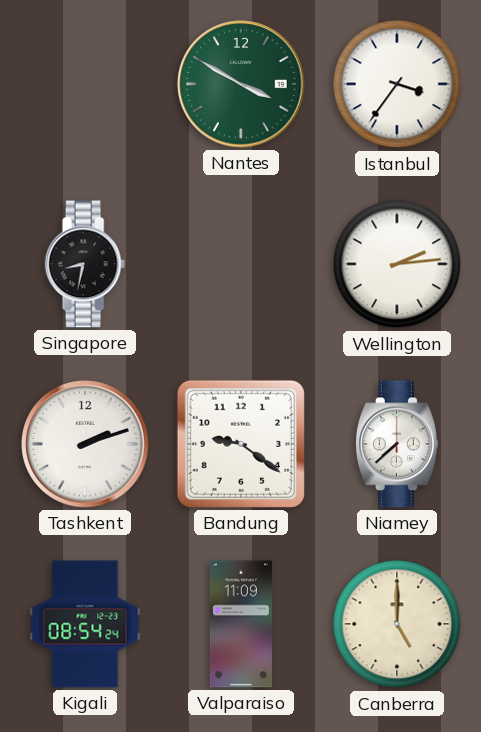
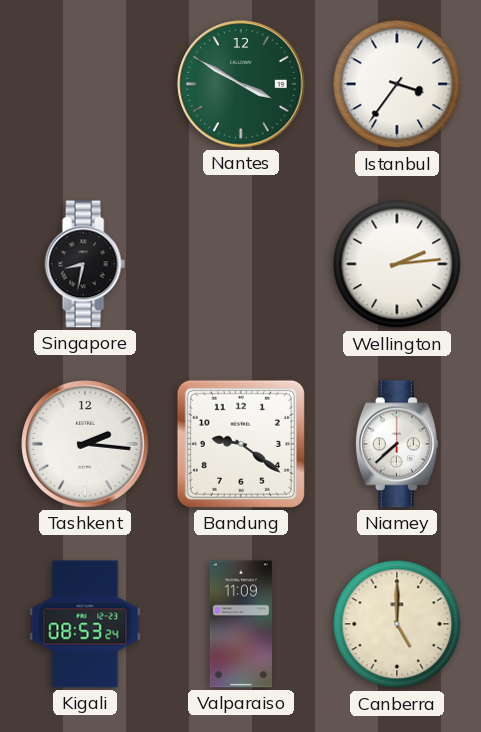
Tashkent: 2:12 -> 2:16
Kigali: 08:54 -> 08:53
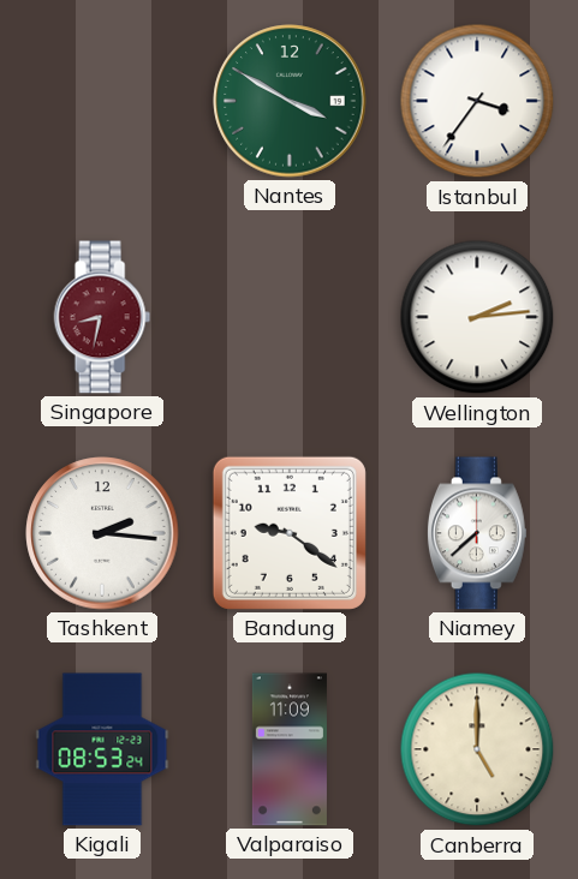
Singapore dial: black -> burgundy
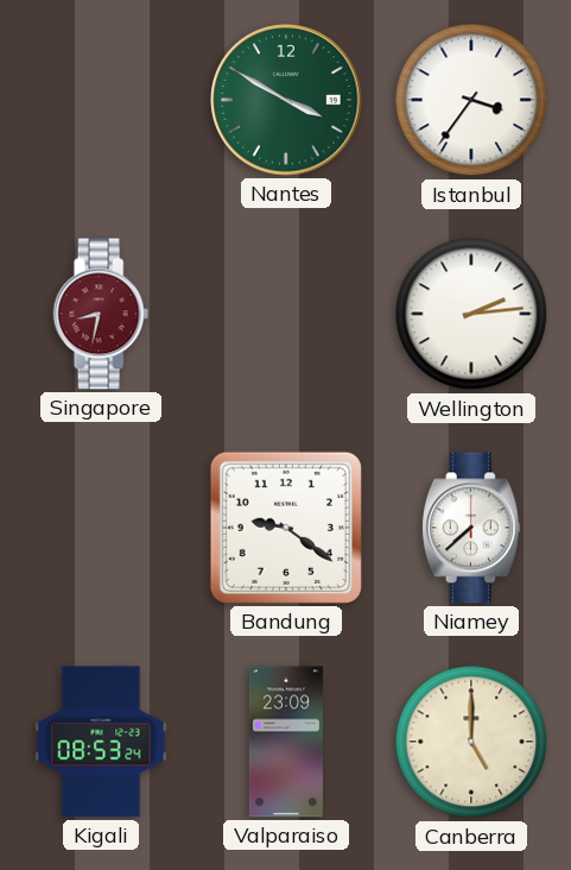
Tashkent: 2:16 -> none
Valparaiso: 11:09 -> 23:09
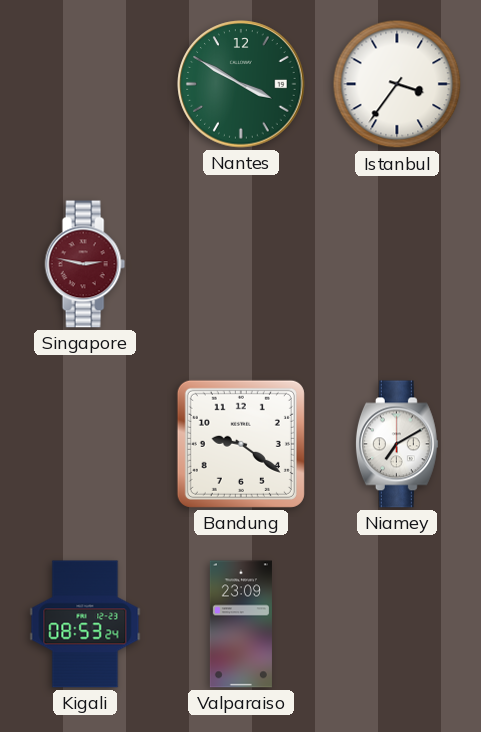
Singapore: 8:32 -> 2:47
Wellington: 2:14 -> none
Niamey: 7:38 -> 7:10
Canberra: 5:00 -> none
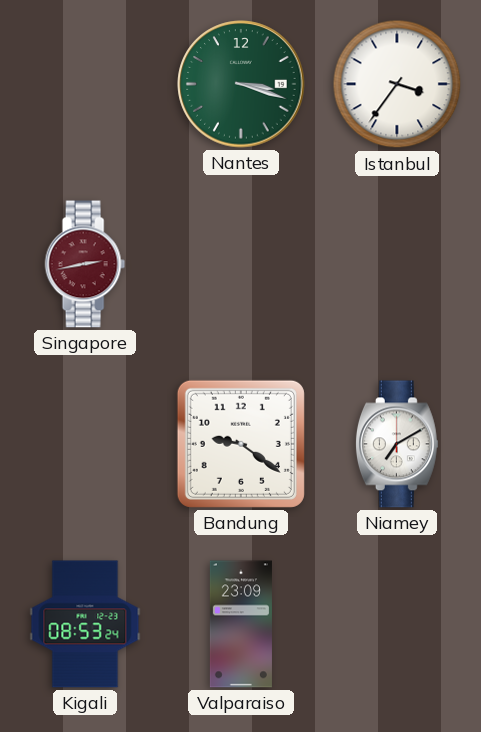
Nantes: 3:50 -> 3:18
Singapore: 2:47 -> 2:43
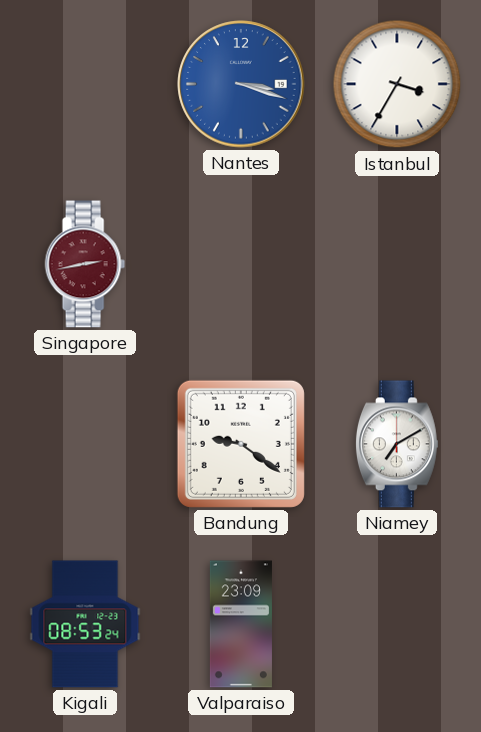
Nantes dial: green -> blue
Istanbul: 3:36 -> 3:35
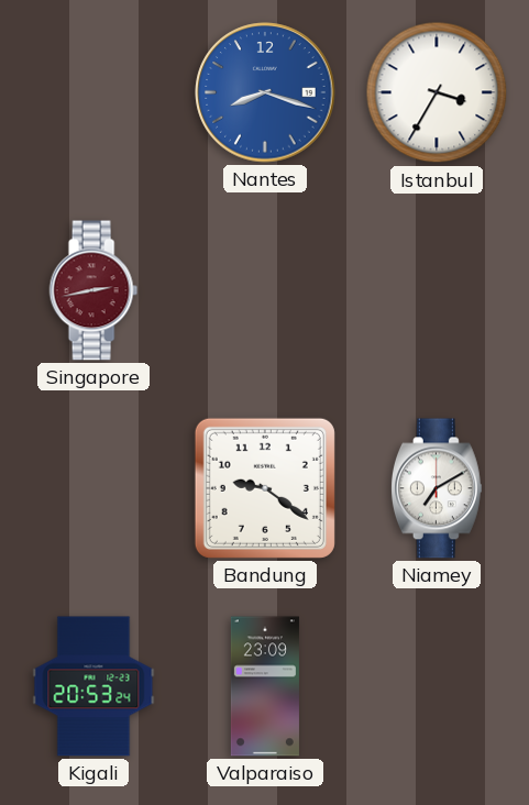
Nantes: 3:18 -> 8:18
Kigali: 08:53 -> 20:53
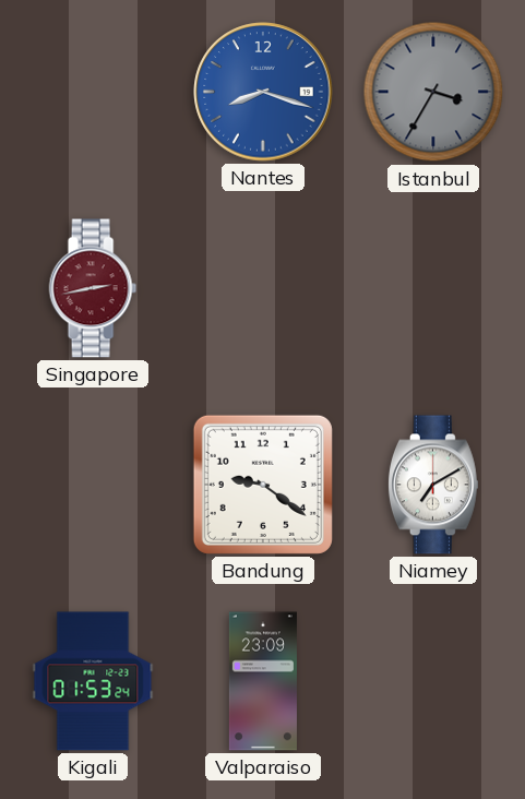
Istanbul dial: white -> grey
Kigali: 20:53 -> 01:53
